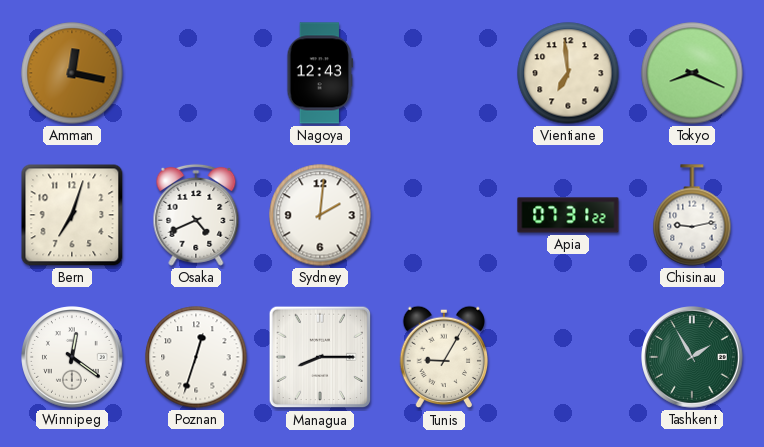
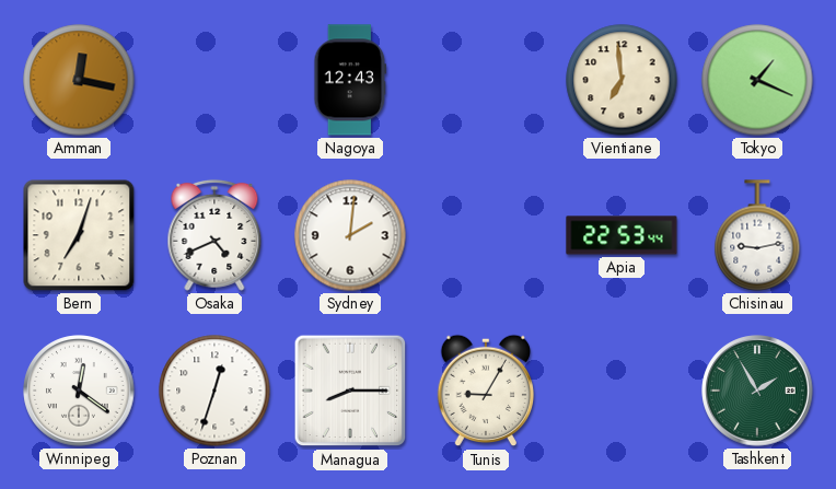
Tokyo: 8:19 -> 1:19
Apia: 07:31 -> 22:53
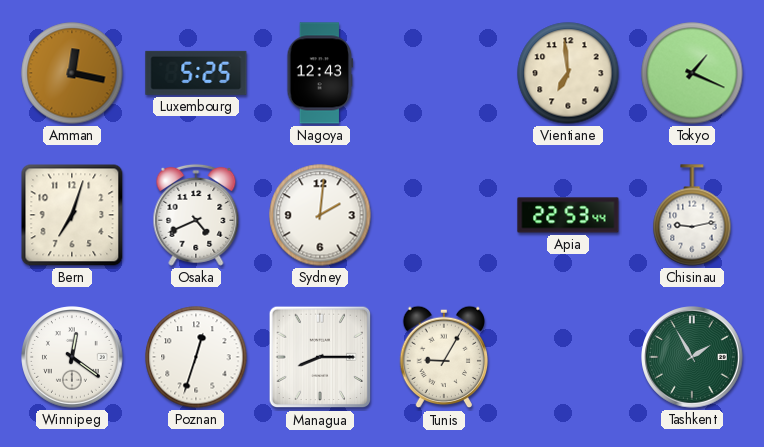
Luxembourg: none -> 5:25
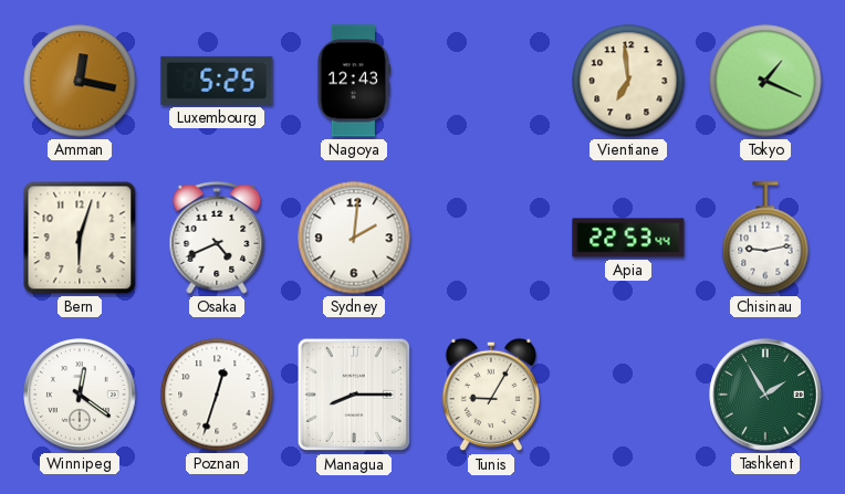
Bern: 7:03 -> 6:03
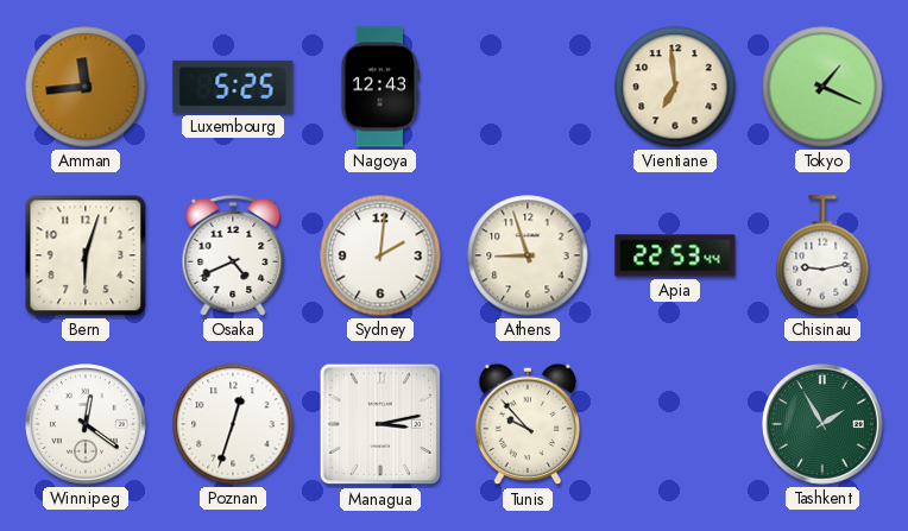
Amman: 12:17 -> 11:44
Athens: none -> 8:57
Managua: 8:15 -> 3:13
Tunis: 9:05 -> 9:53
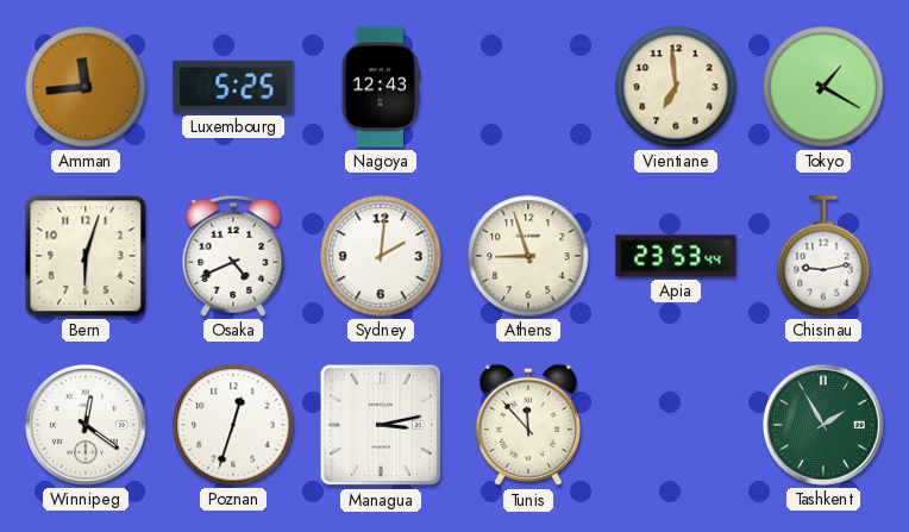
Tokyo: 1:19 -> 1:20
Apia: 22:53 -> 23:53
Tunis: 9:53 -> 11:53
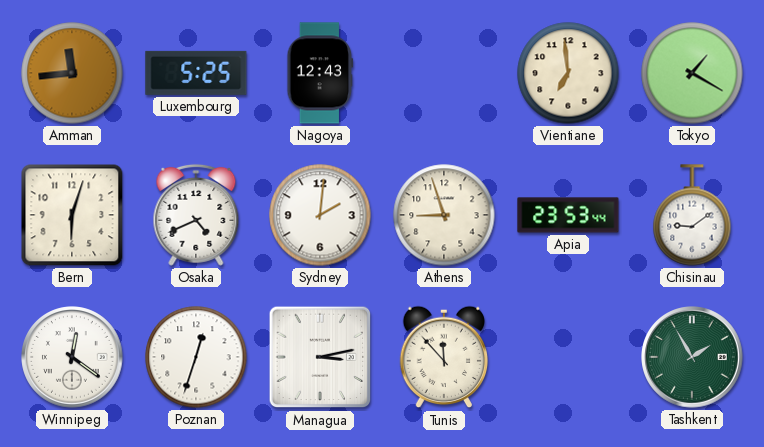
Chisinau: 9:13 -> 9:09
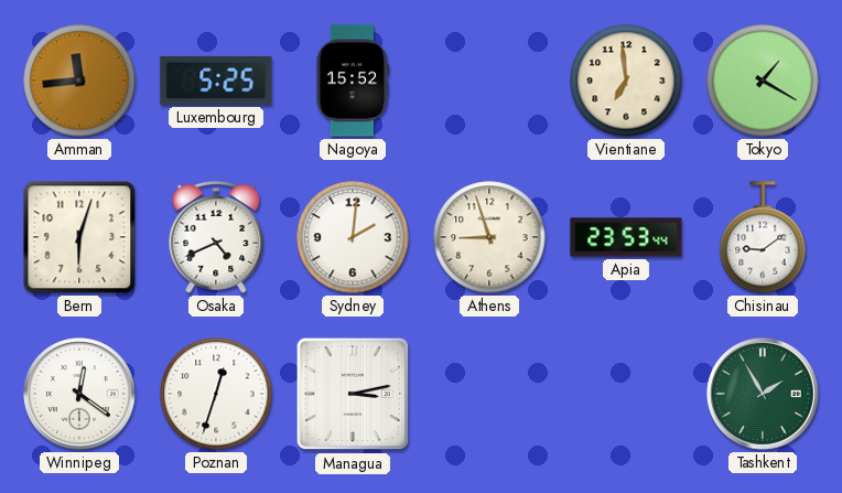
Nagoya: 12:43 -> 15:52
Tunis: 11:53 -> none
